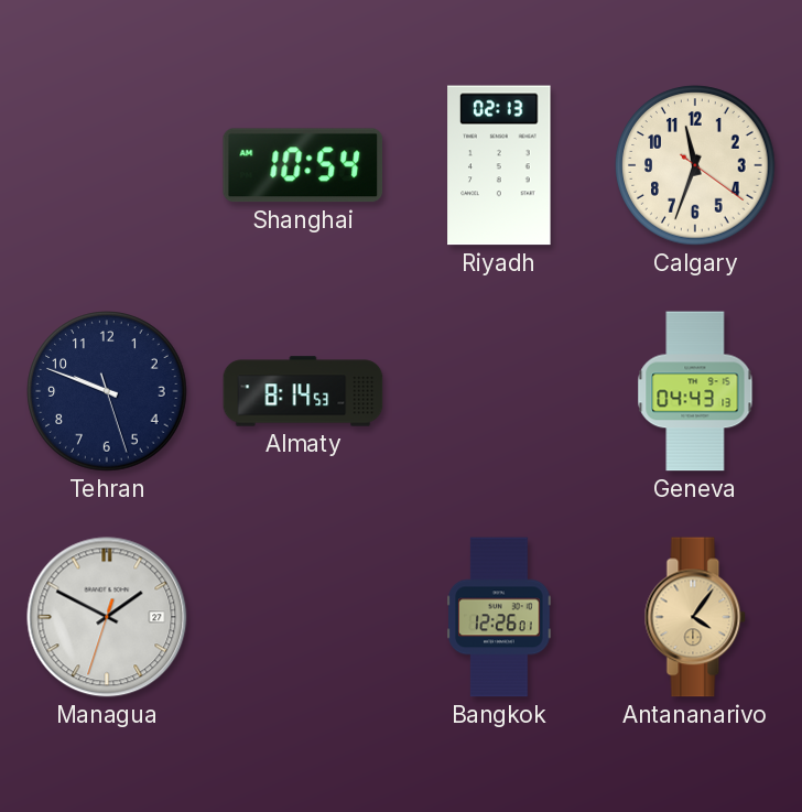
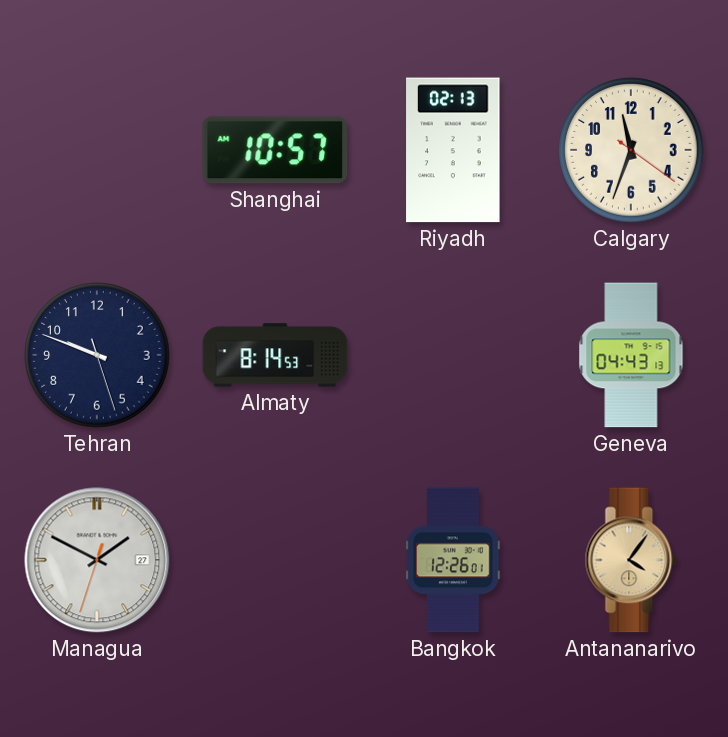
Shanghai: 10:54 -> 10:57
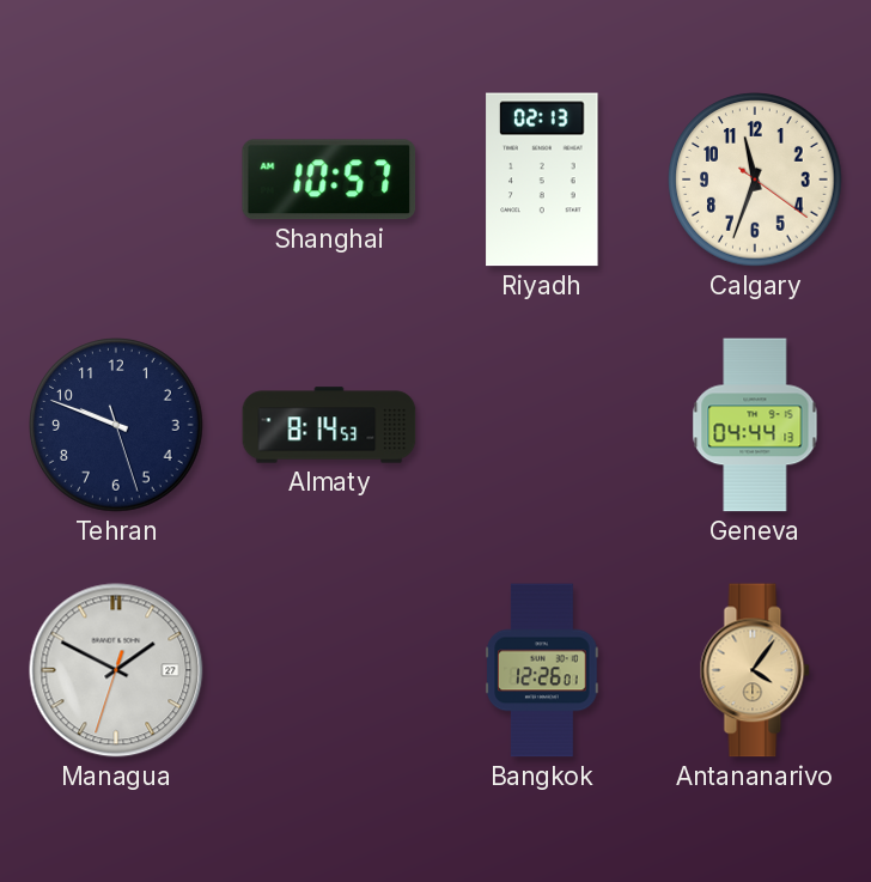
Geneva: 04:43 -> 04:44
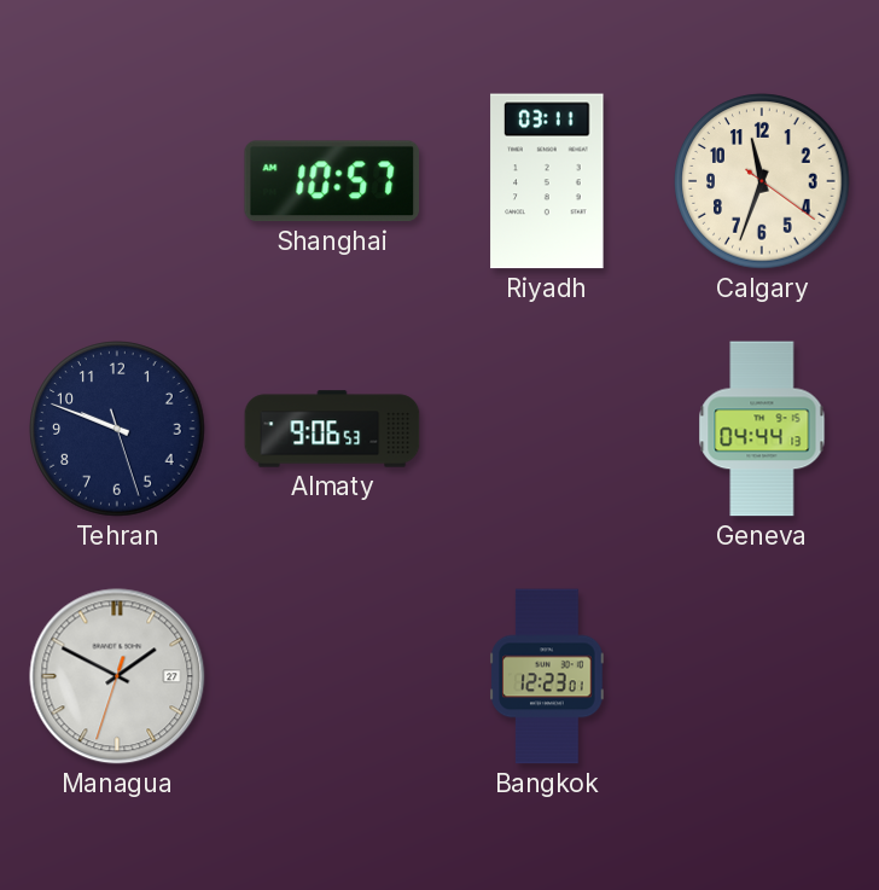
Riyadh: 02:13 -> 03:11
Almaty: 8:14 -> 9:06
Bangkok: 12:26 -> 12:23
Antananarivo: 4:06 -> none
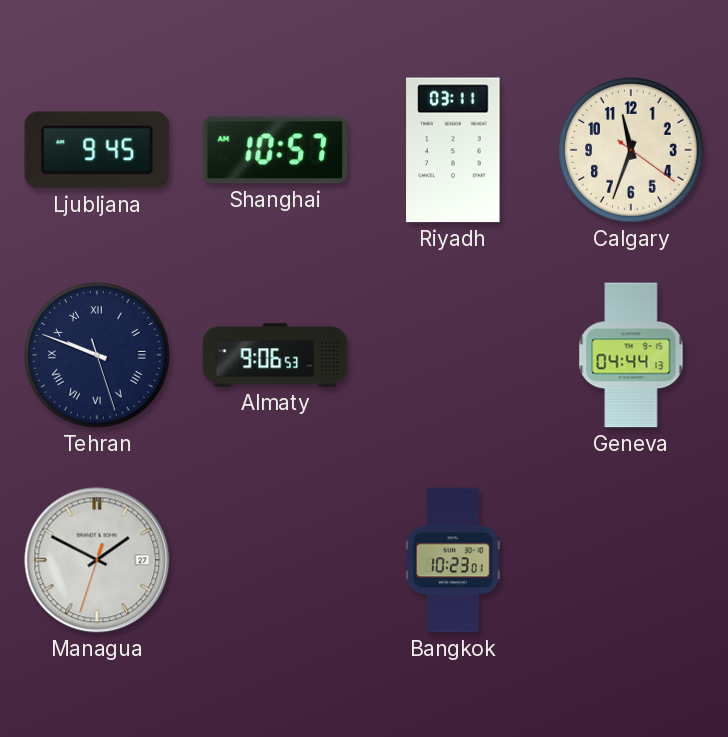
Ljubljana: none -> 9:45
Tehran numerals: Arabic -> Roman
Bangkok: 12:23 -> 10:23
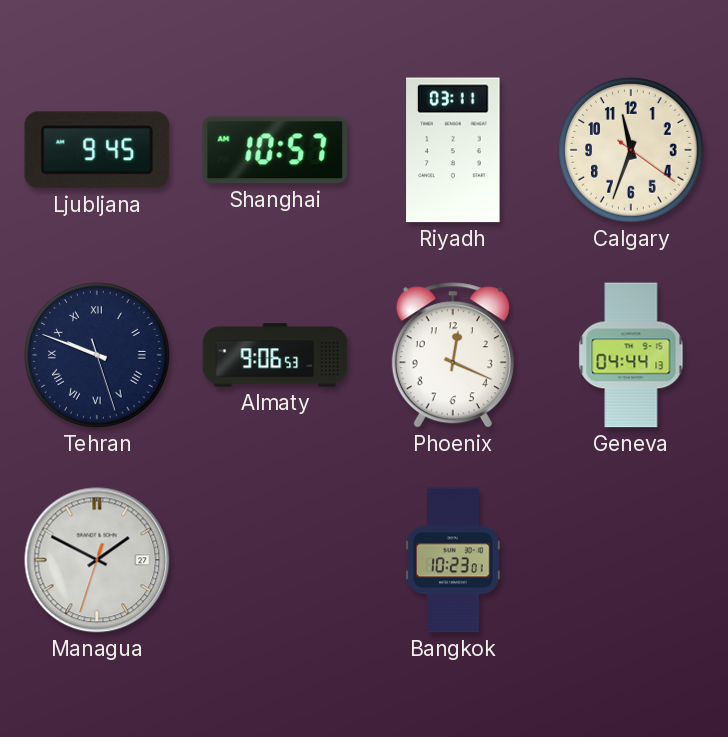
Phoenix: none -> 12:19
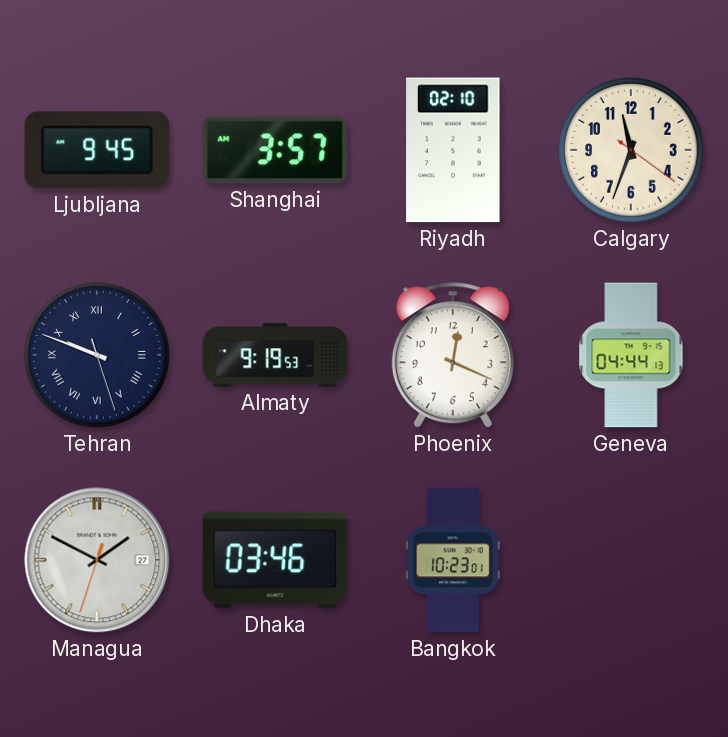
Shanghai: 10:57 -> 3:57
Riyadh: 03:11 -> 02:10
Almaty: 9:06 -> 9:19
Dhaka: none -> 03:46
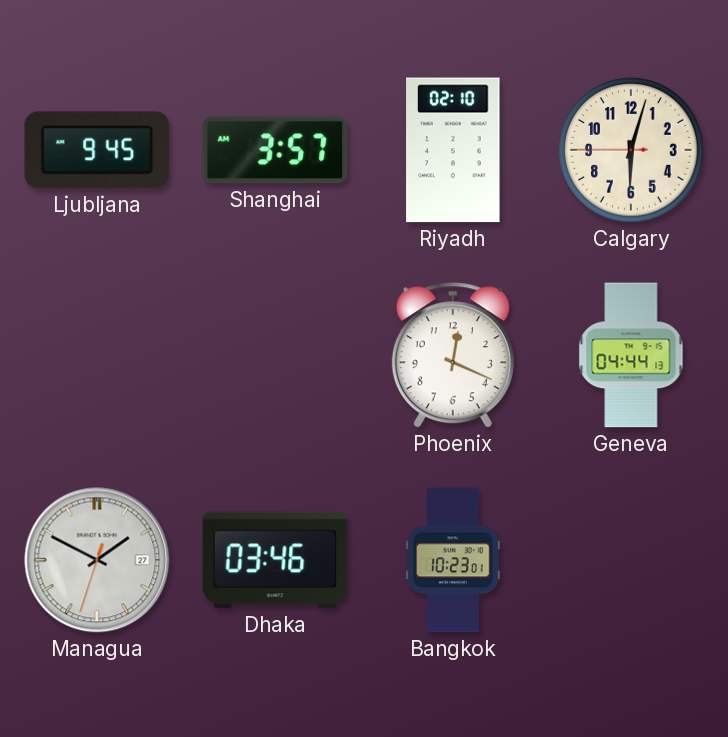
Calgary: 11:33 -> 6:02
Tehran: 9:48 -> none
Almaty: 9:19 -> none
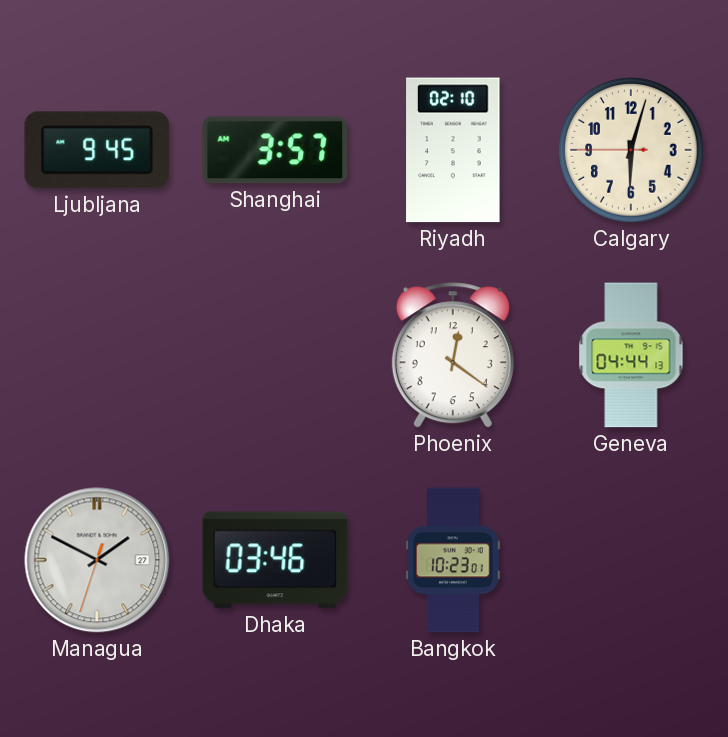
Phoenix: 12:19 -> 12:21
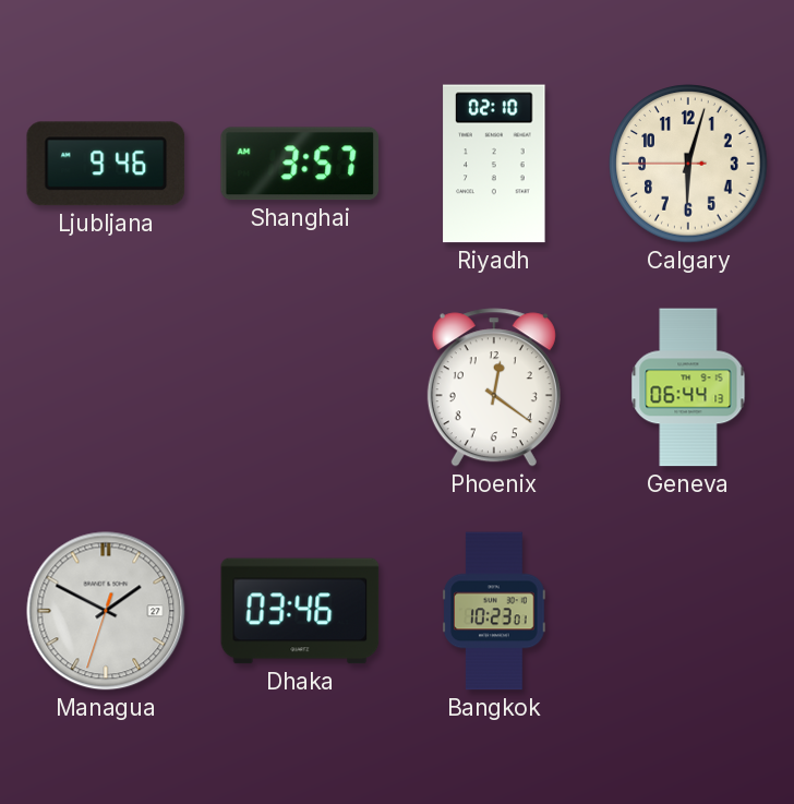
Ljubljana: 9:45 -> 9:46
Geneva: 04:44 -> 06:44
